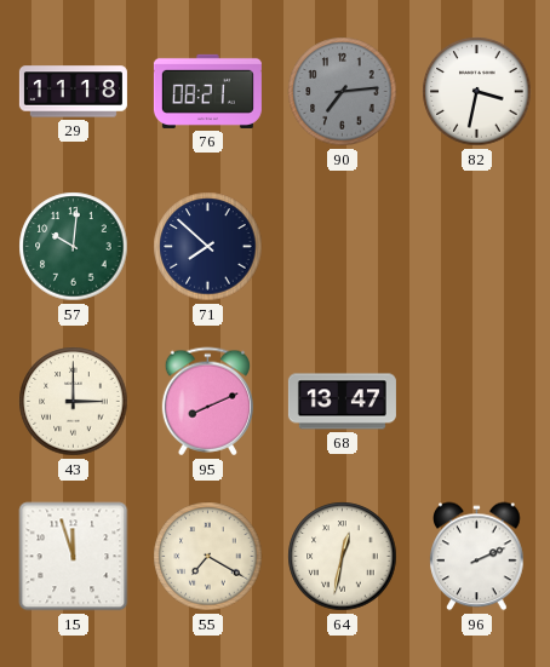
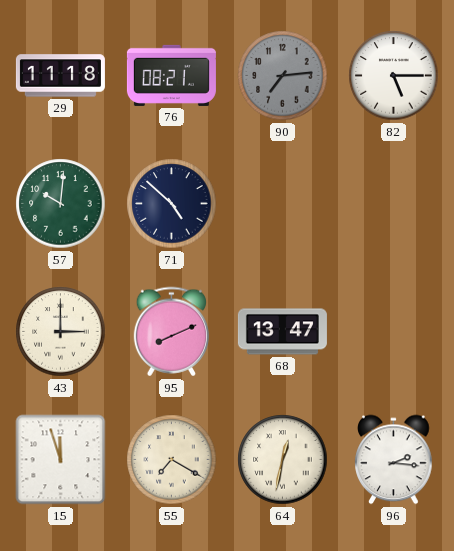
82: 3:32 -> 5:15
71: 7:52 -> 4:52
96: 2:11 -> 2:16
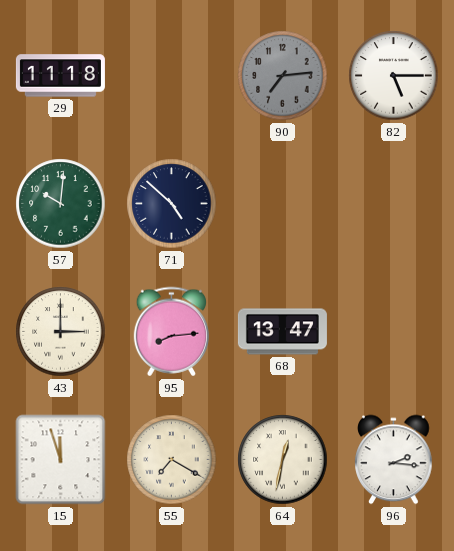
76: 08:21 -> none
95: 8:11 -> 8:14
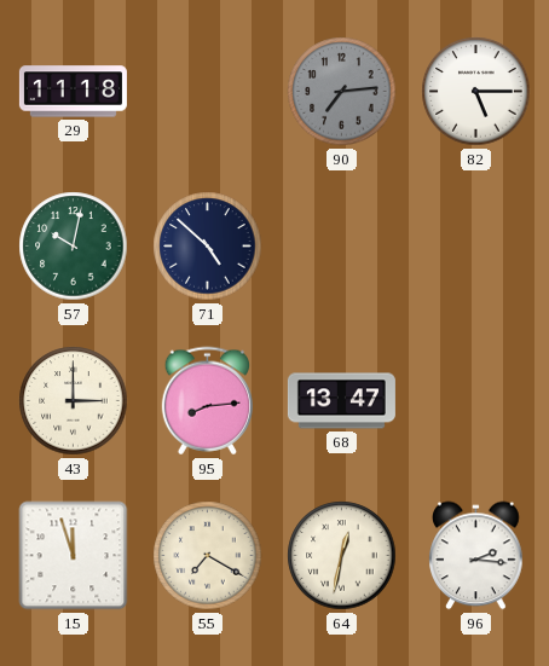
57: 10:01 -> 10:02
